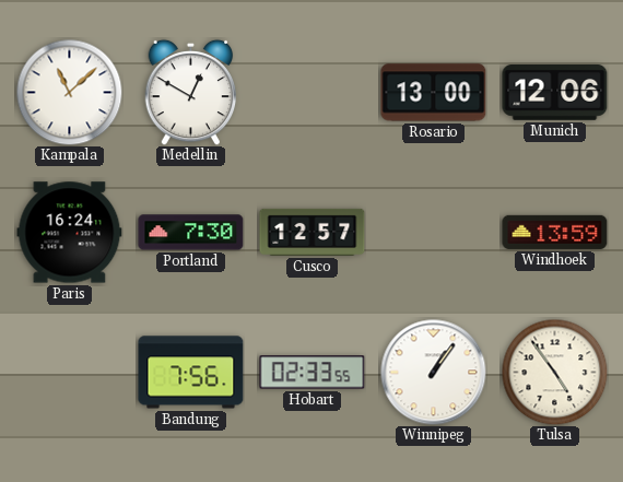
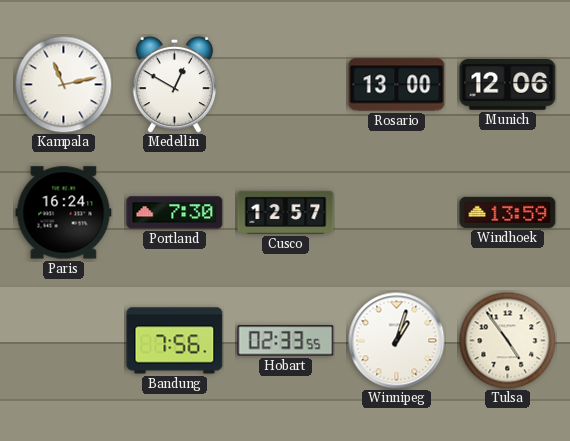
Kampala: 11:08 -> 11:13
Winnipeg: 1:06 -> 1:03
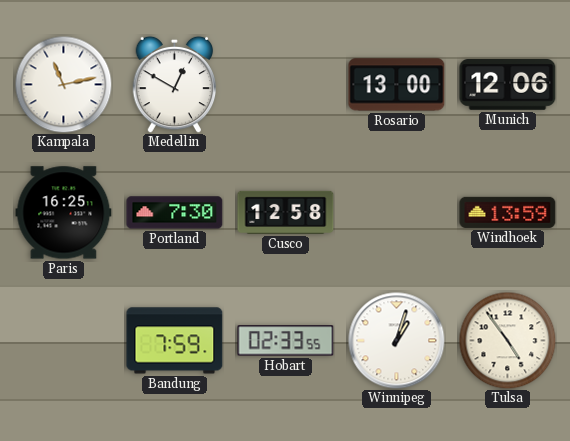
Paris: 16:24 -> 16:25
Cusco: 12:57 -> 12:58
Bandung: 7:56 -> 7:59
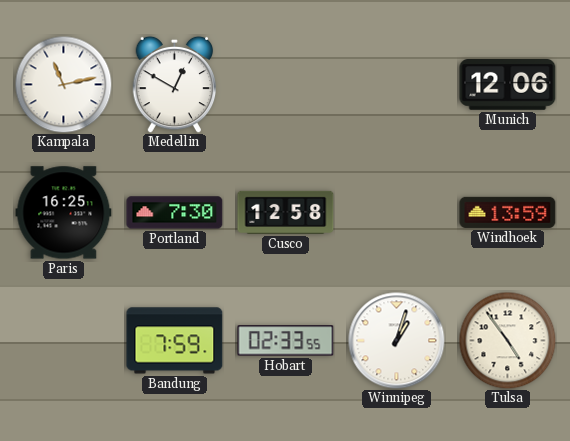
Rosario: 13:00 -> none
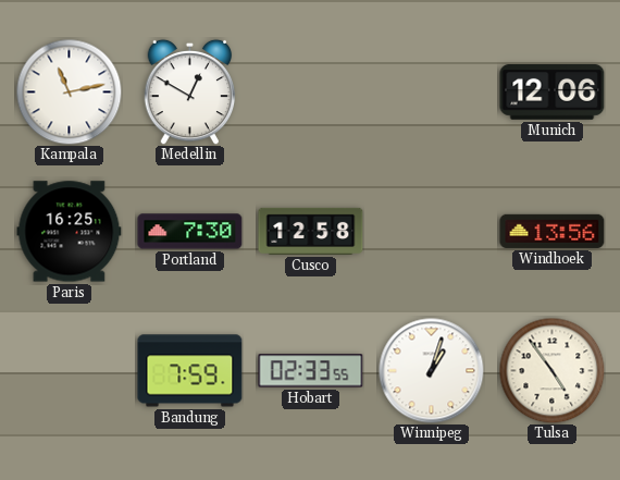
Windhoek: 13:59 -> 13:56
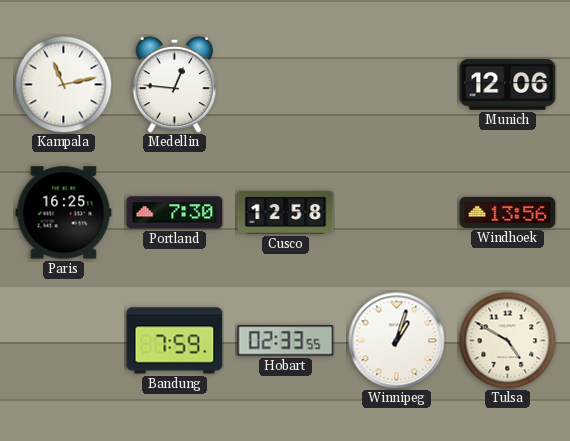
Medellin: 12:50 -> 12:46
Tulsa: 4:54 -> 4:50
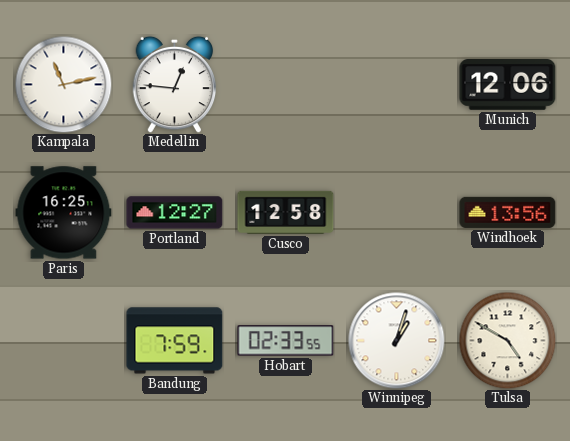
Portland: 7:30 -> 12:27
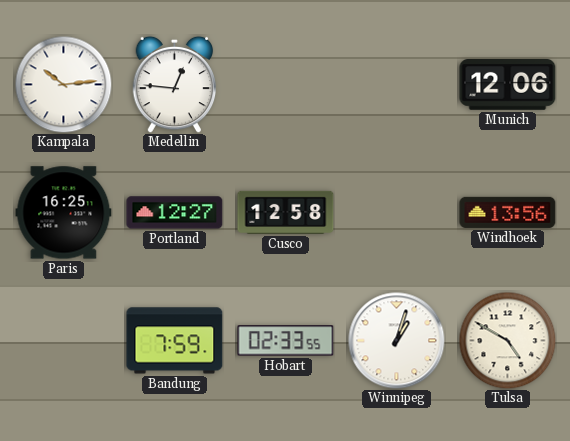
Kampala: 11:13 -> 10:14
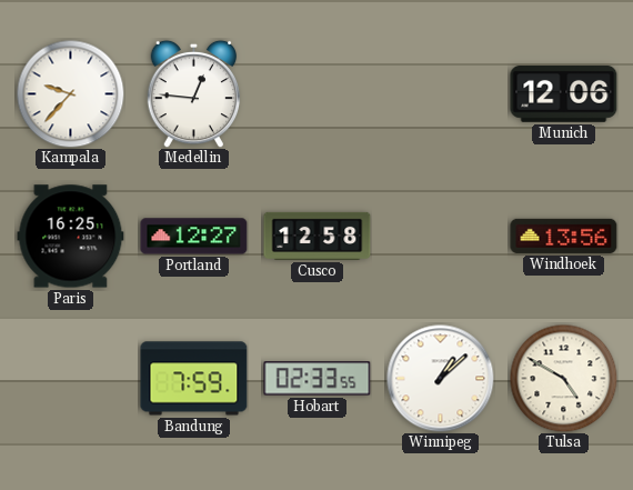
Kampala: 10:14 -> 9:37
Winnipeg: 1:03 -> 1:08
